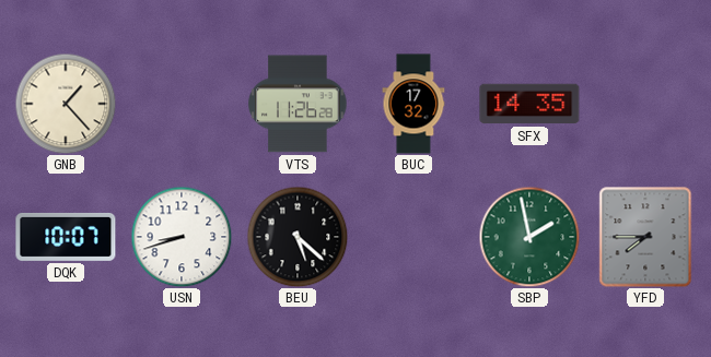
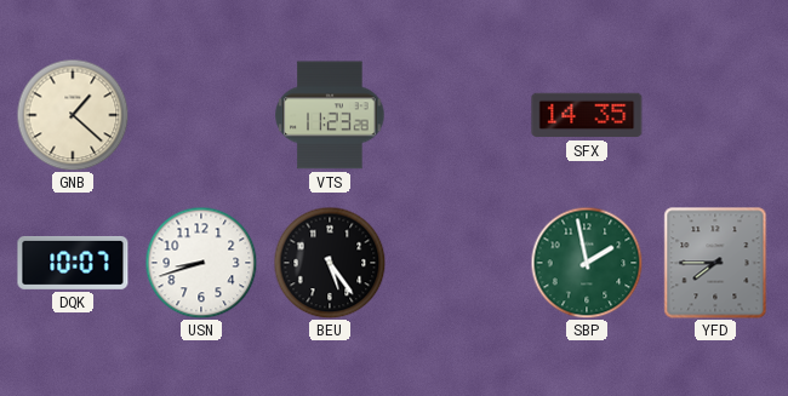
GNB: 1:23 -> 1:22
VTS: 11:26 -> 11:23
BUC: 17:32 -> none
BEU: 5:22 -> 5:24
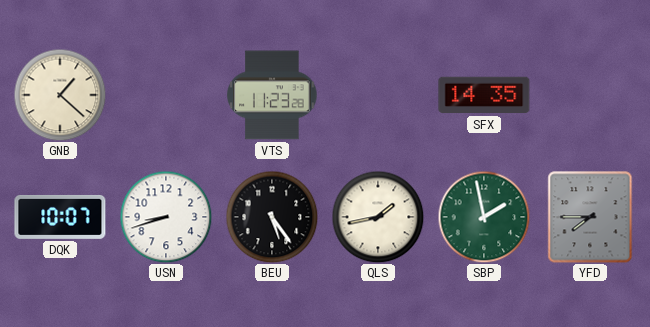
QLS: none -> 1:43
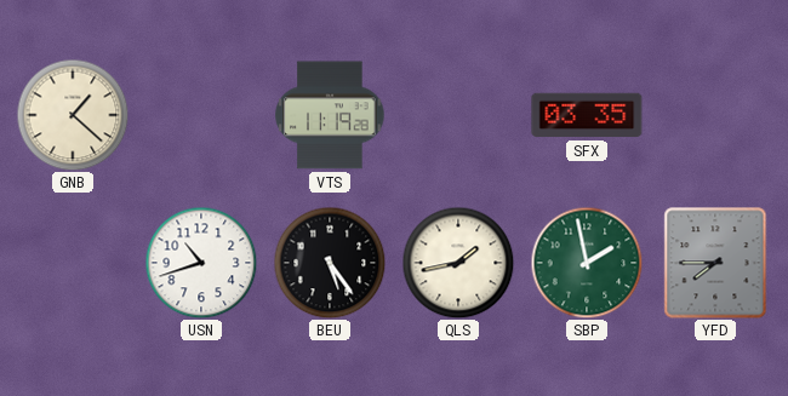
VTS: 11:23 -> 11:19
SFX: 14:35 -> 03:35
DQK: 10:07 -> none
USN: 8:42 -> 10:42
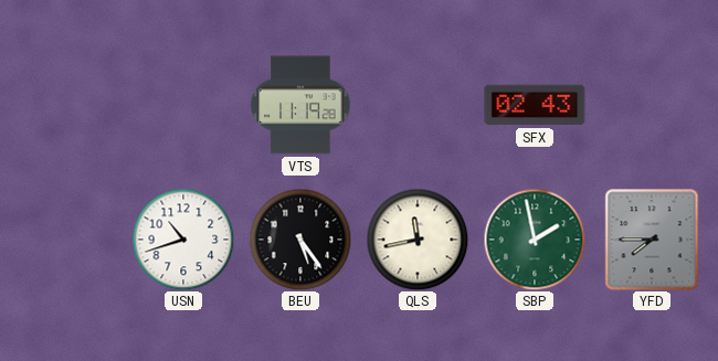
GNB: 1:22 -> none
SFX: 03:35 -> 02:43
QLS: 1:43 -> 11:43
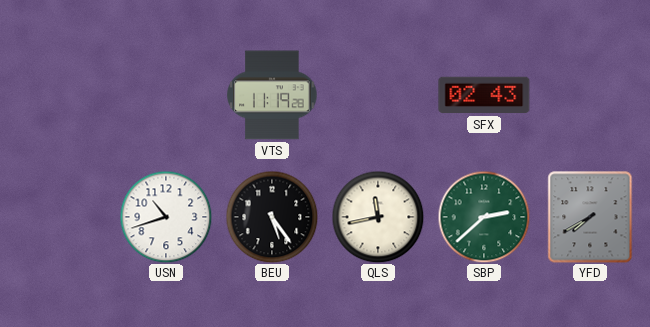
SBP: 1:58 -> 2:38
YFD: 7:45 -> 7:40
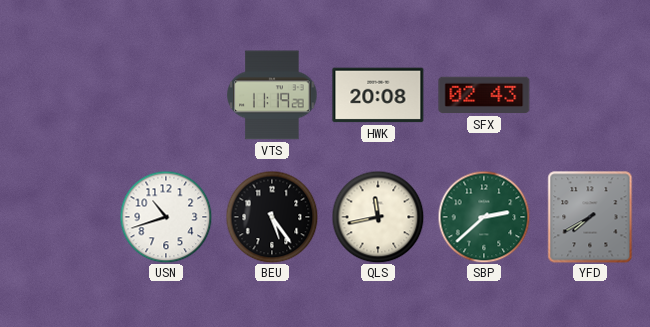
HWK: none -> 20:08
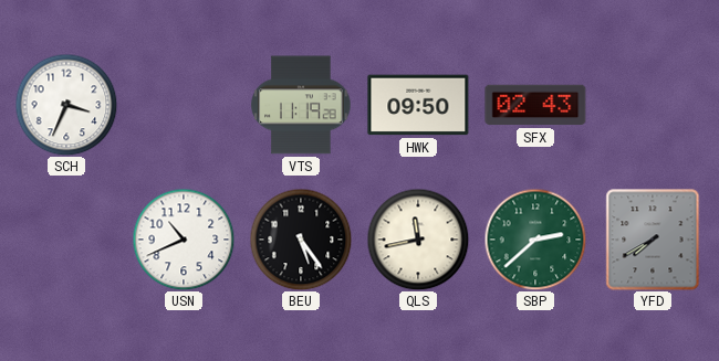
SCH: none -> 3:34
HWK: 20:08 -> 09:50
USN: 10:42 -> 10:41
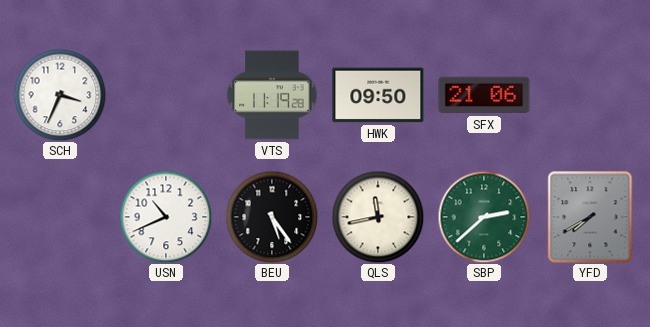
SFX: 02:43 -> 21:06
